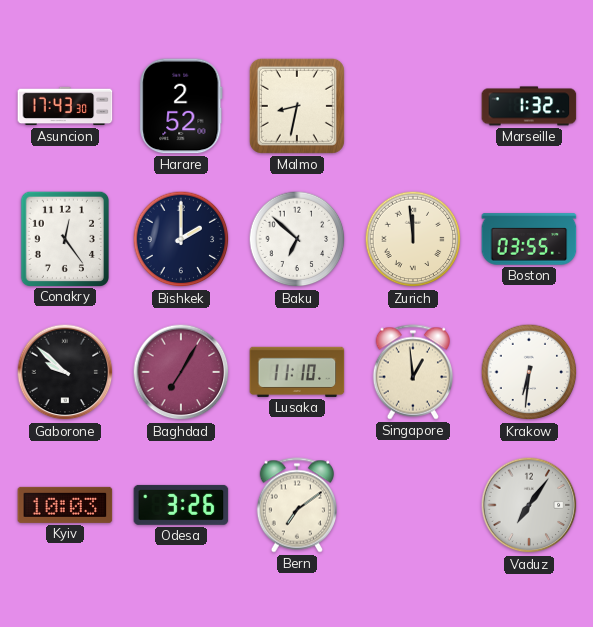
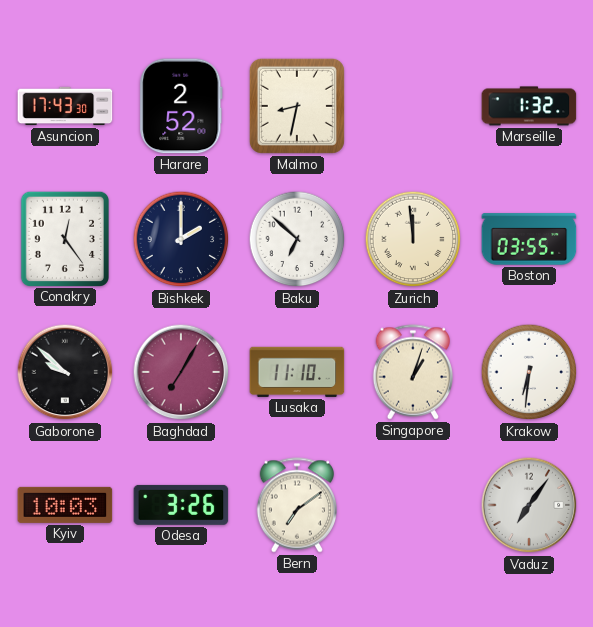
Singapore: 12:59 -> 1:03
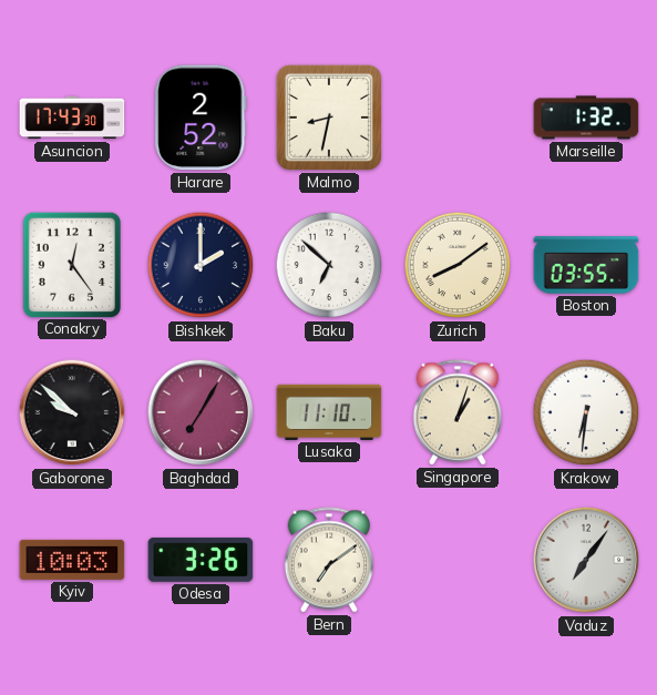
Zurich: 11:59 -> 8:09
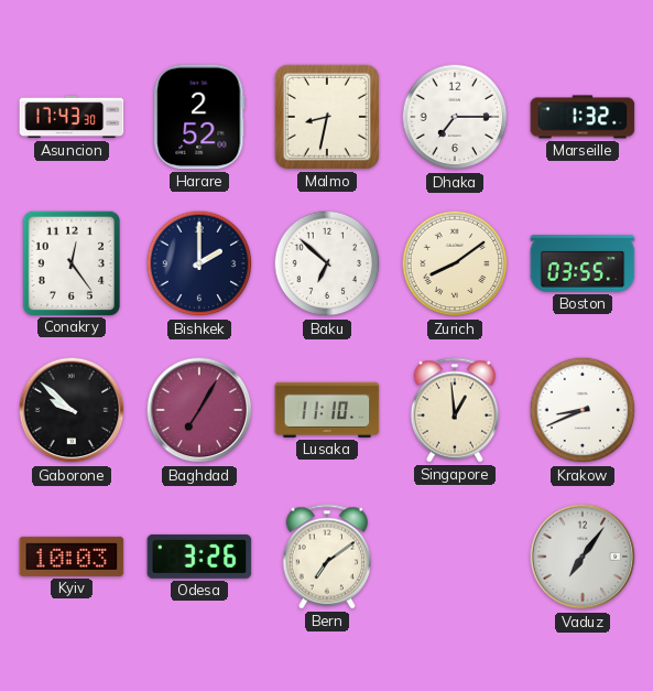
Dhaka: none -> 7:15
Singapore: 1:03 -> 12:59
Krakow: 6:31 -> 8:41
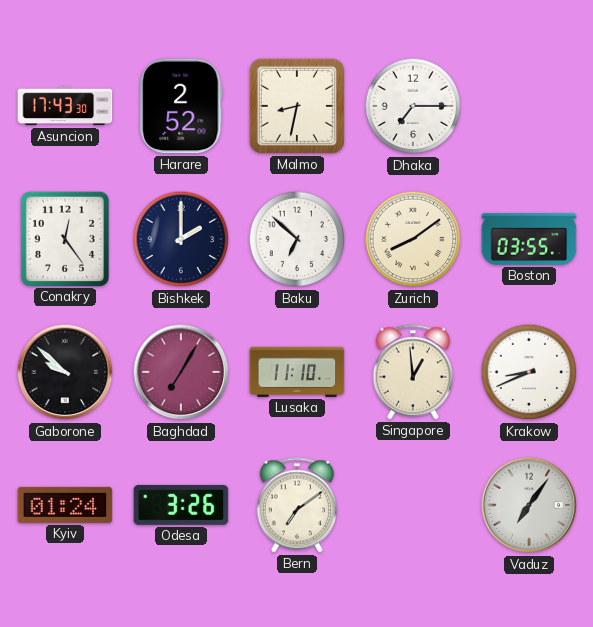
Marseille: 1:32 -> none
Kyiv: 10:03 -> 01:24
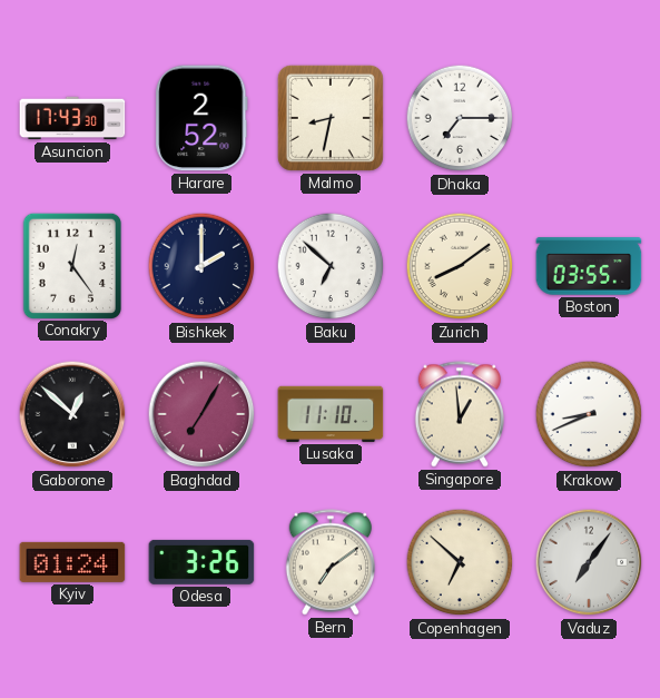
Gaborone: 9:52 -> 12:52
Copenhagen: none -> 6:52
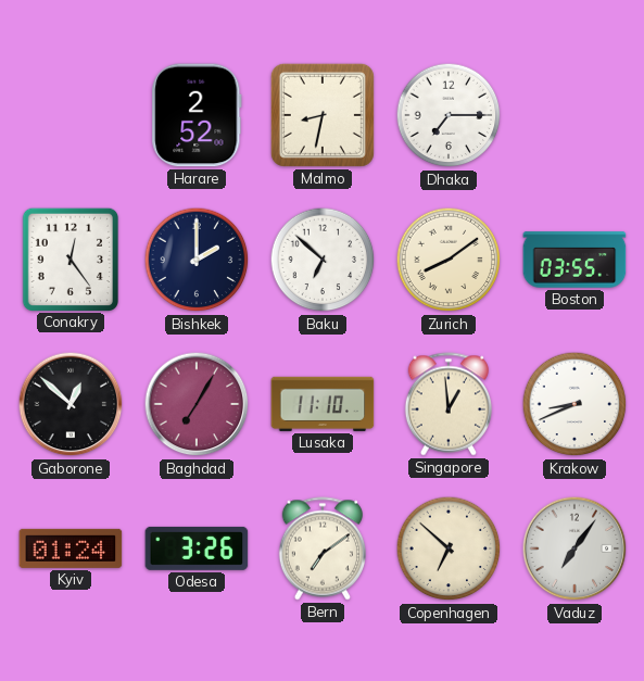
Asuncion: 17:43 -> none
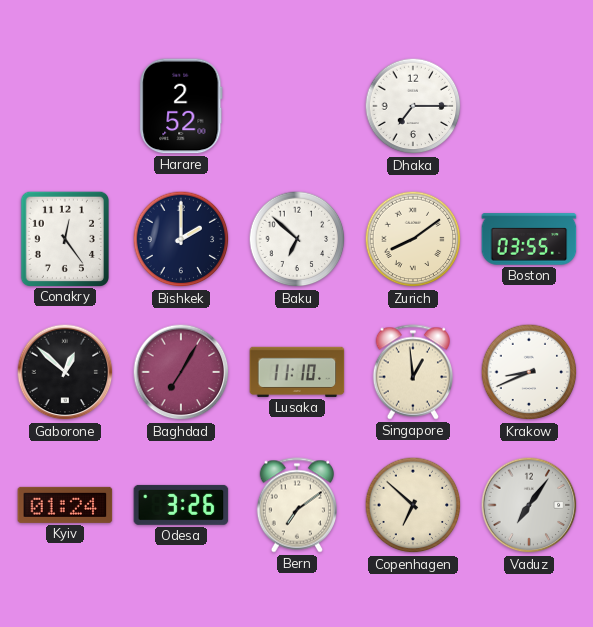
Malmo: 8:32 -> none
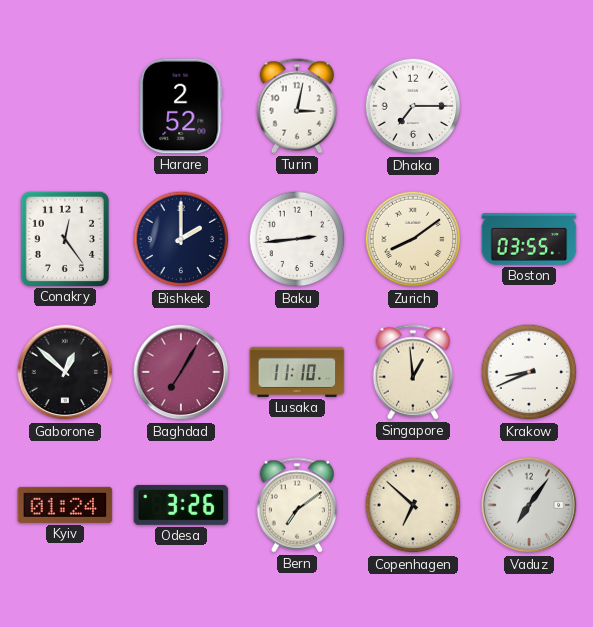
Turin: none -> 3:02
Baku: 6:52 -> 2:44
